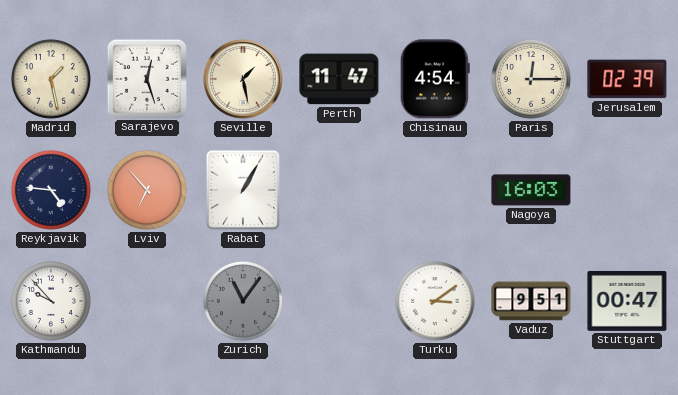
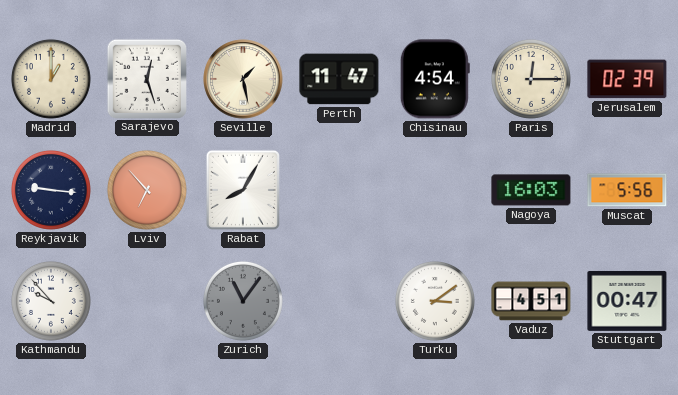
Madrid: 1:28 -> 1:00
Reykjavik: 4:46 -> 9:16
Rabat: 1:05 -> 8:05
Muscat: none -> 5:56
Vaduz: 9:51 -> 4:51
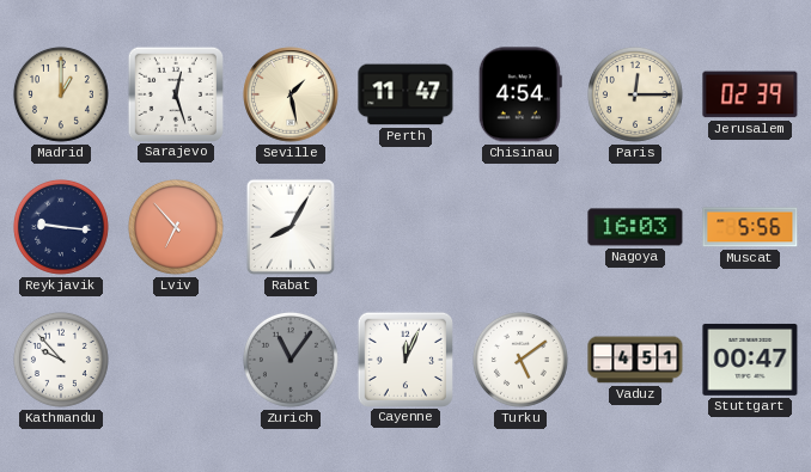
Cayenne: none -> 12:04
Turku: 3:09 -> 5:09
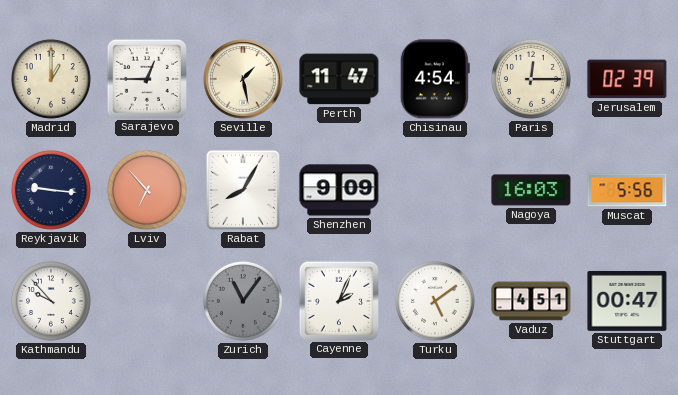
Sarajevo: 12:27 -> 12:45
Shenzhen: none -> 9:09
Cayenne: 12:04 -> 2:04
